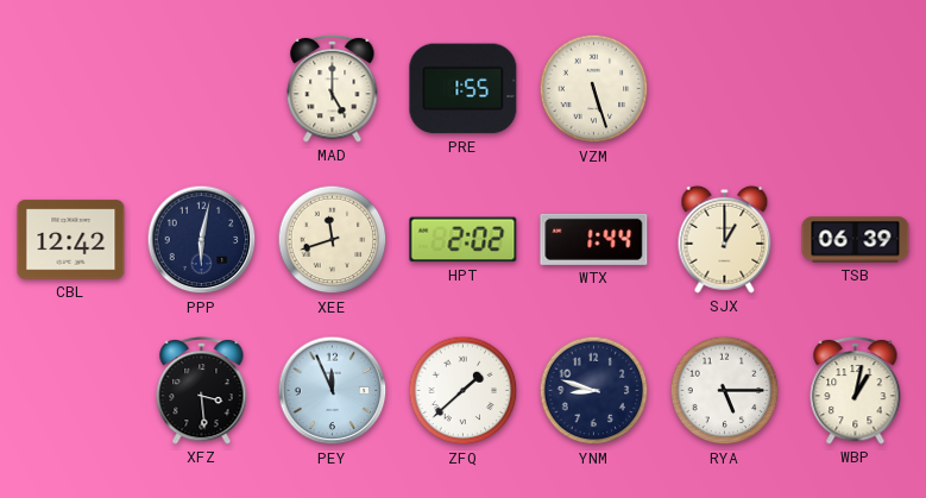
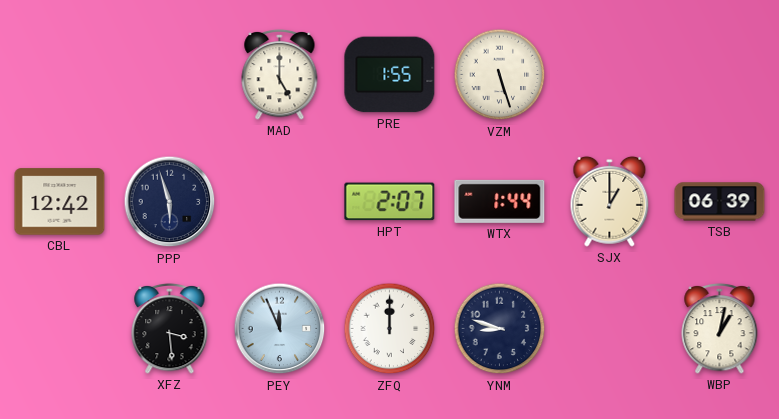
PPP: 6:02 -> 5:57
XEE: 11:42 -> none
HPT: 2:02 -> 2:07
ZFQ: 1:38 -> 12:00
RYA: 5:15 -> none
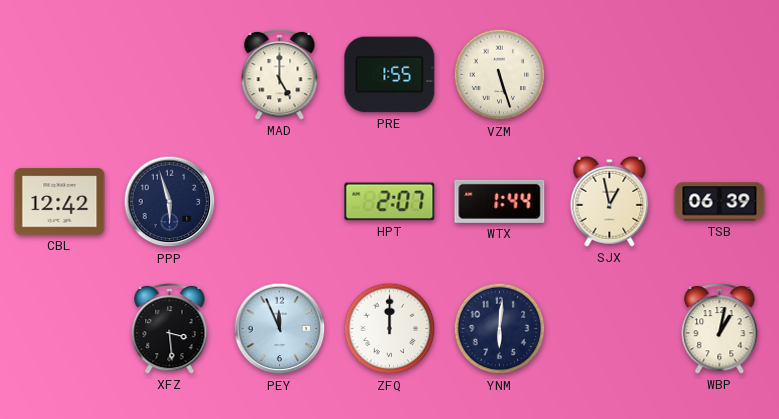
SJX: 1:00 -> 12:58
YNM: 8:48 -> 6:01
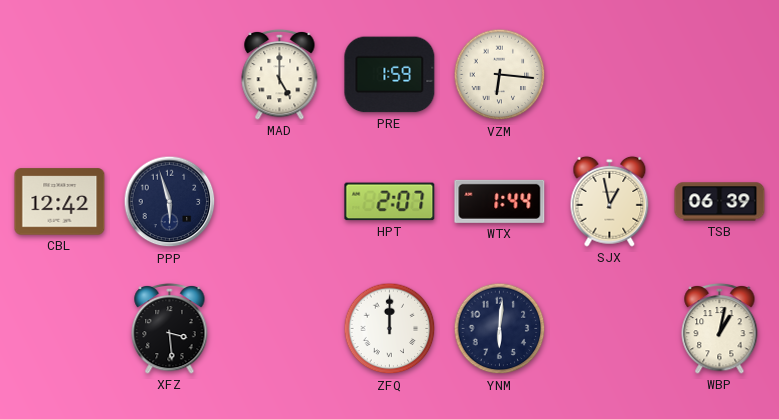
PRE: 1:55 -> 1:59
VZM: 5:27 -> 6:16
PEY: 11:56 -> none
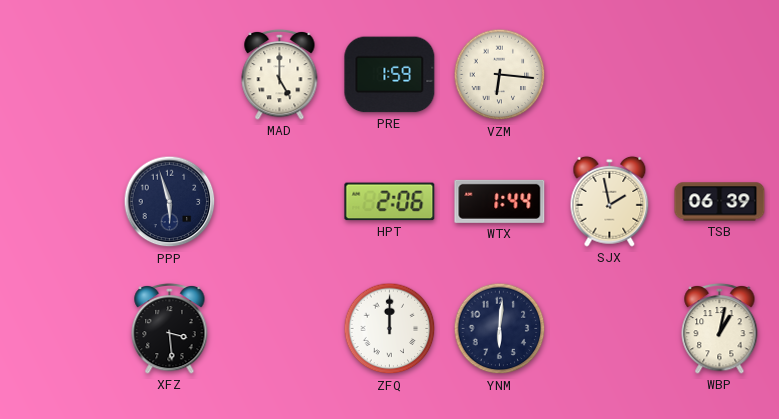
CBL: 12:42 -> none
HPT: 2:07 -> 2:06
SJX: 12:58 -> 1:58
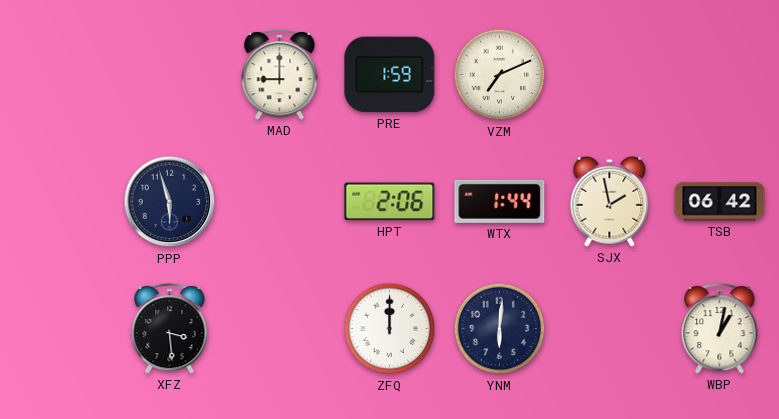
MAD: 5:00 -> 9:00
VZM: 6:16 -> 7:11
TSB: 06:39 -> 06:42
